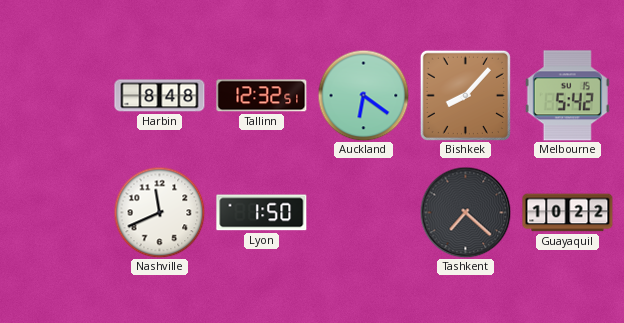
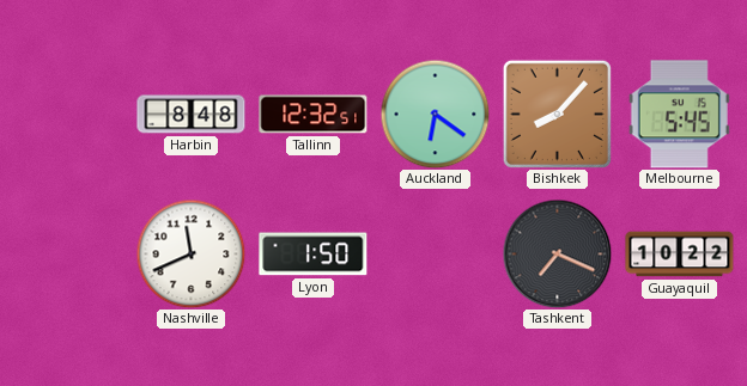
Melbourne: 5:42 -> 5:45
Tashkent: 7:22 -> 7:19
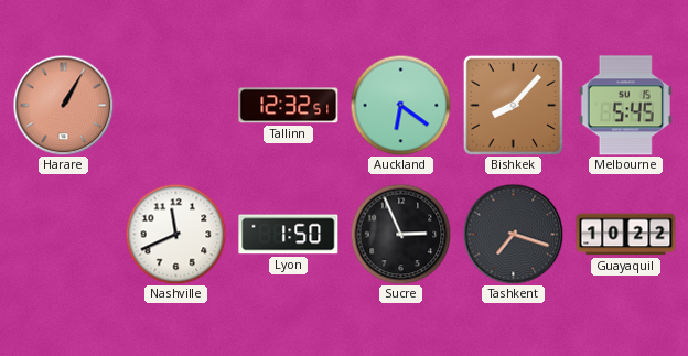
Harare: none -> 1:05
Harbin: 8:48 -> none
Sucre: none -> 2:56
Tashkent: 7:19 -> 7:18
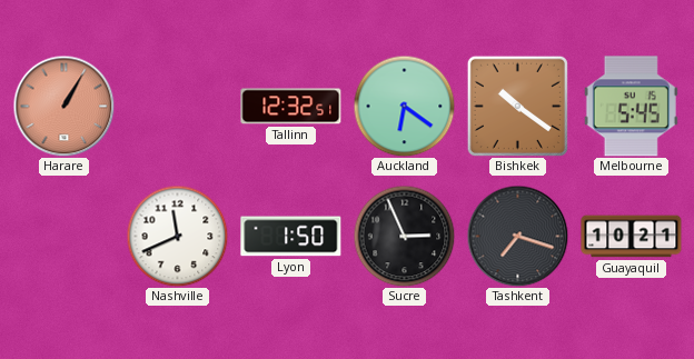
Bishkek: 8:07 -> 10:21
Guayaquil: 10:22 -> 10:21
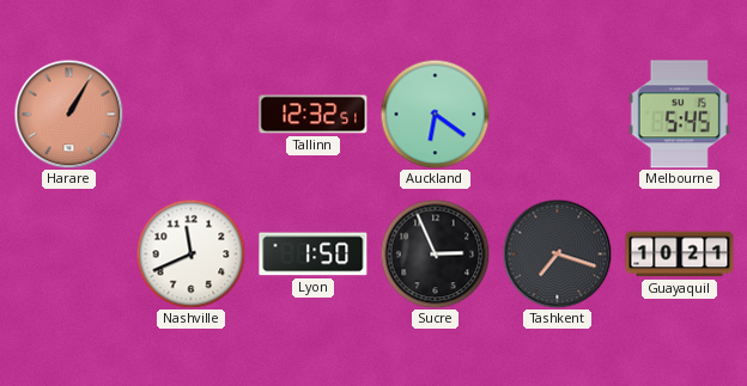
Bishkek: 10:21 -> none
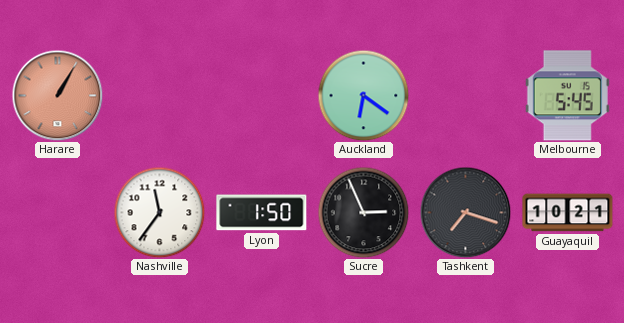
Tallinn: 12:32 -> none
Nashville: 11:41 -> 11:36
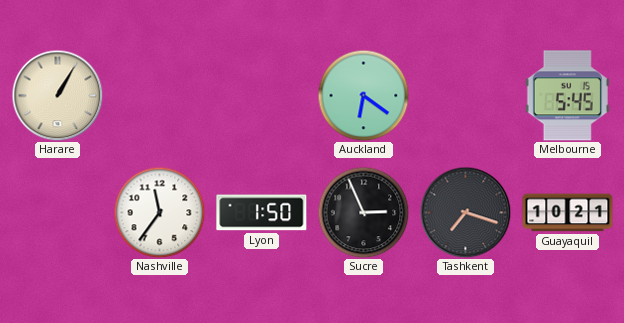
Harare dial: salmon -> cream
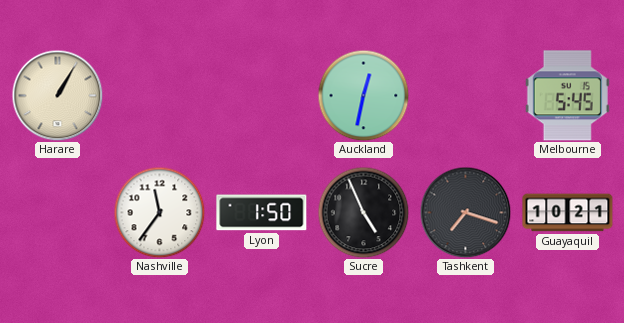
Auckland: 6:21 -> 12:32
Sucre: 2:56 -> 4:56
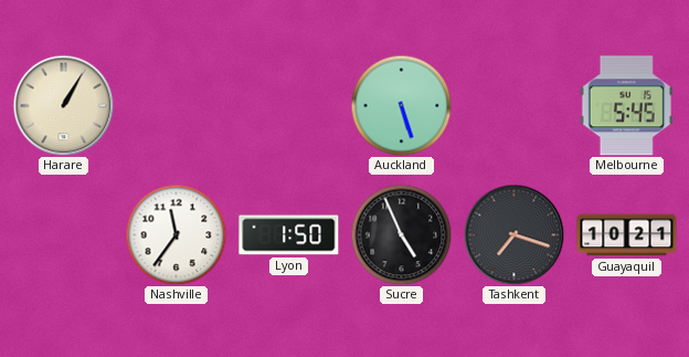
Auckland: 12:32 -> 5:27
